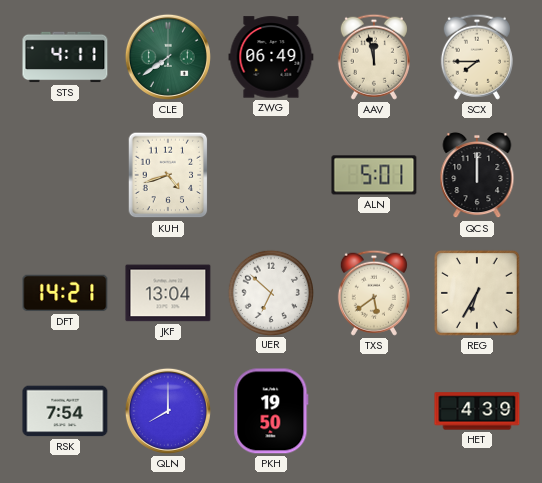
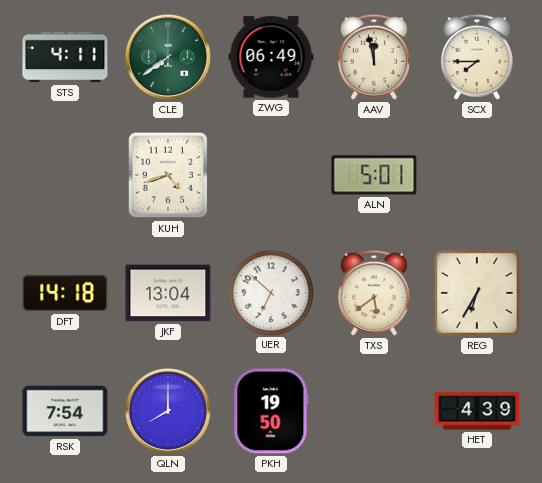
QCS: 12:00 -> none
DFT: 14:21 -> 14:18
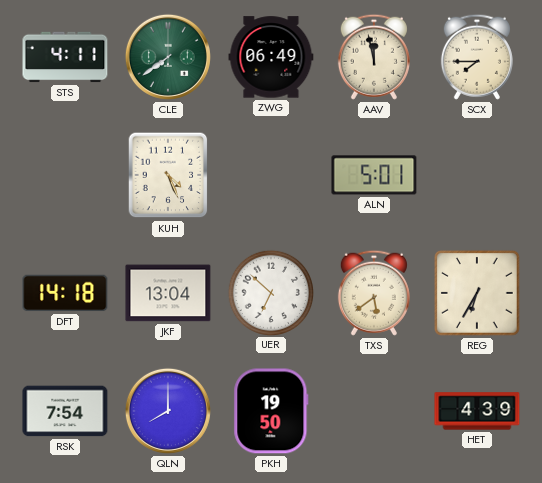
KUH: 4:42 -> 4:26
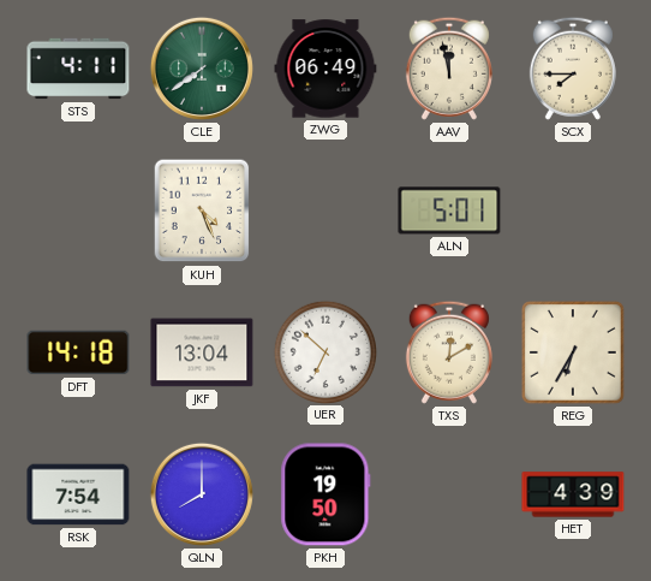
TXS: 5:39 -> 12:10
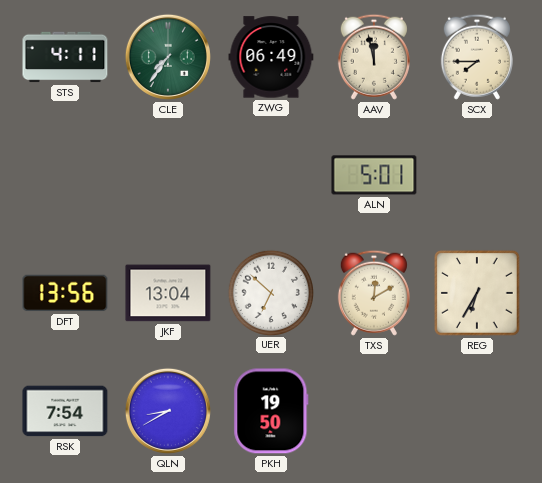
CLE: 7:39 -> 7:36
KUH: 4:26 -> none
DFT: 14:18 -> 13:56
QLN: 8:00 -> 8:40
HET: 4:39 -> none
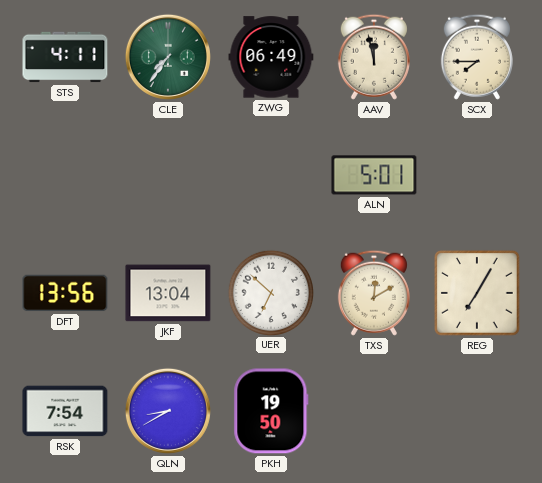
REG: 6:35 -> 7:05
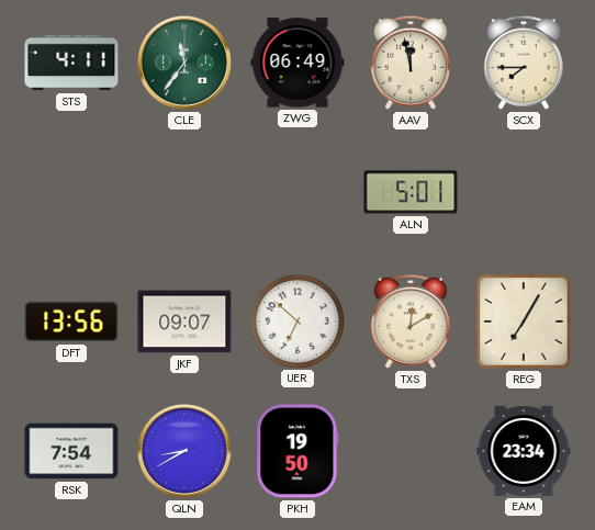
CLE: 7:36 -> 11:36
JKF: 13:04 -> 09:07
EAM: none -> 23:34
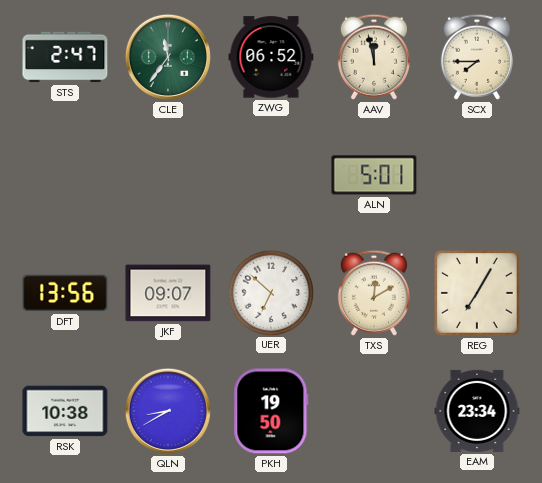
STS: 4:11 -> 2:47
ZWG: 06:49 -> 06:52
RSK: 7:54 -> 10:38
